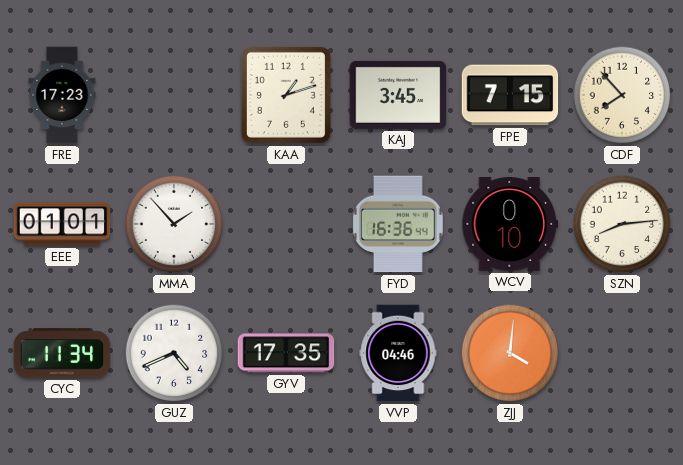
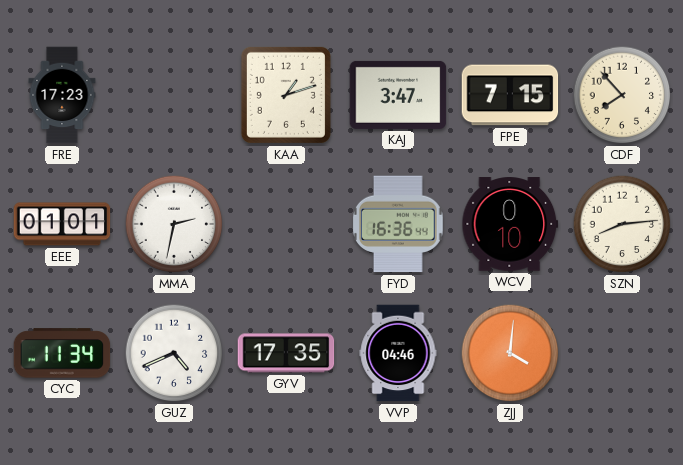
KAJ: 3:45 -> 3:47
MMA: 1:53 -> 2:32
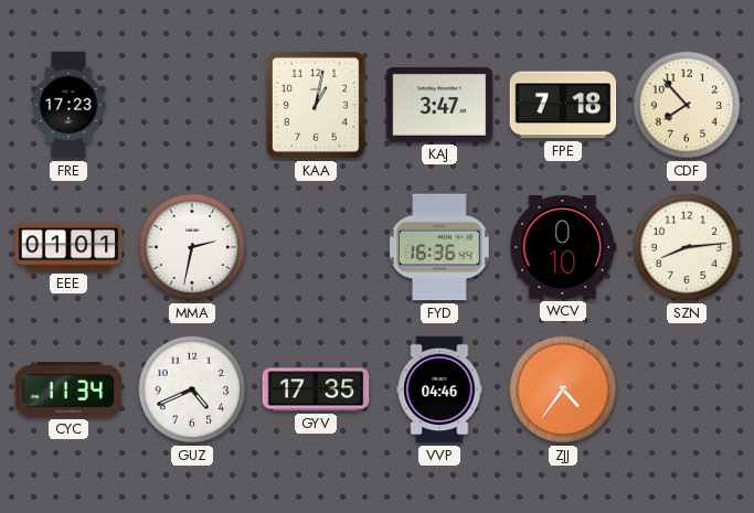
KAA: 1:12 -> 1:02
FPE: 7:15 -> 7:18
ZJJ: 4:01 -> 4:36
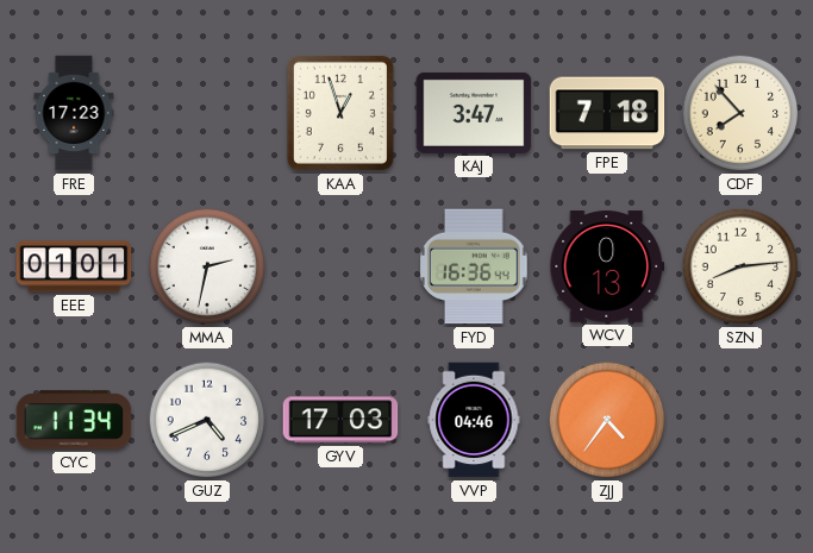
KAA: 1:02 -> 12:57
WCV: 0:10 -> 0:13
GYV: 17:35 -> 17:03
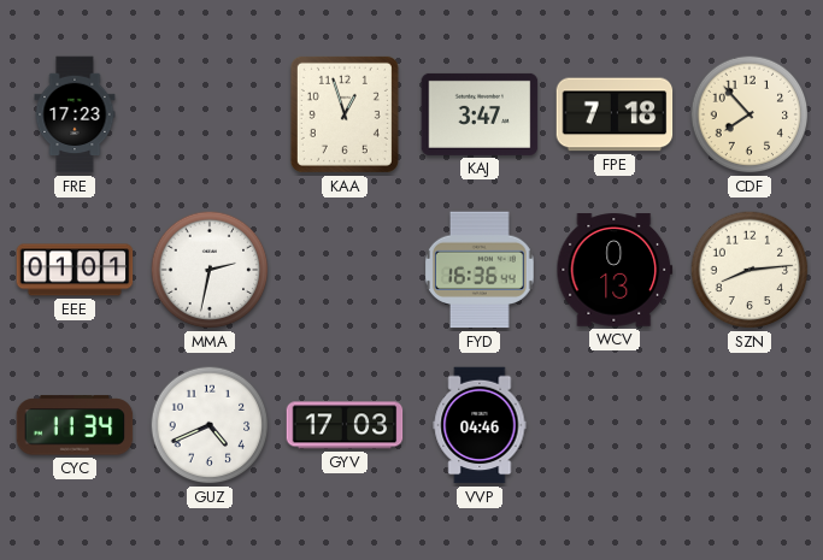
ZJJ: 4:36 -> none
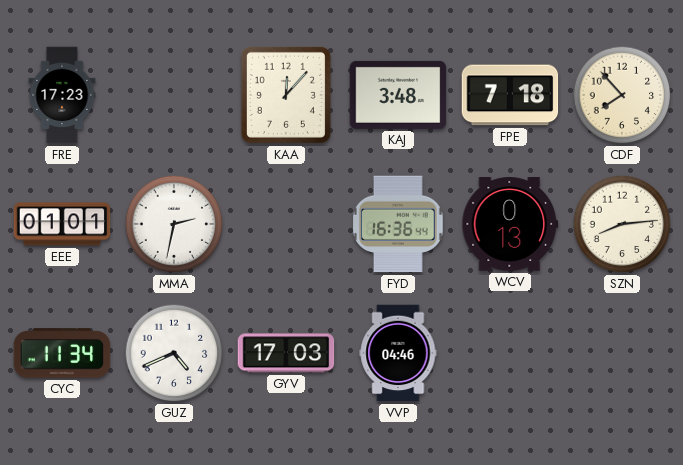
KAA: 12:57 -> 12:07
KAJ: 3:47 -> 3:48
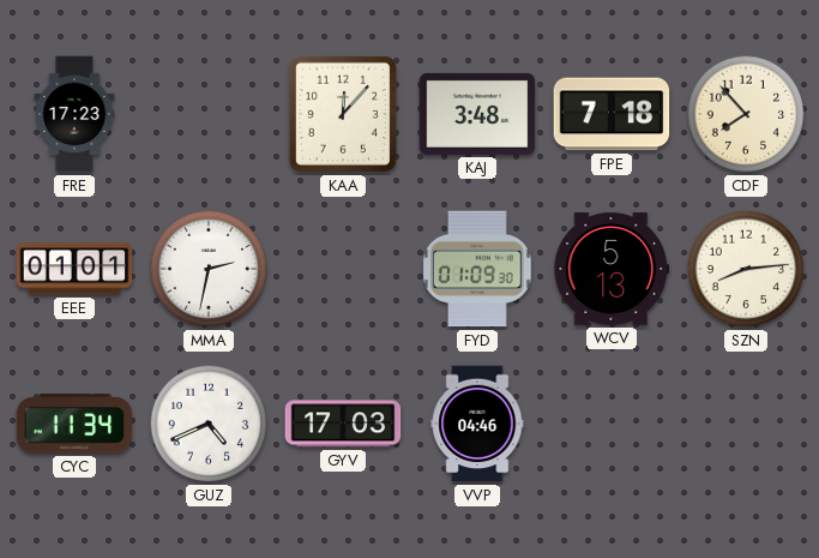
FYD: 16:36 -> 01:09
WCV: 0:13 -> 5:13
